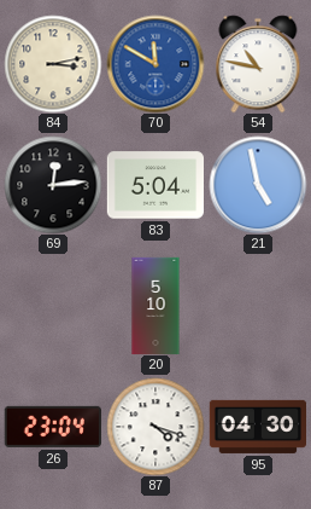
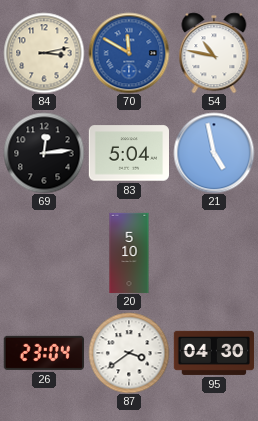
87: 4:18 -> 3:39
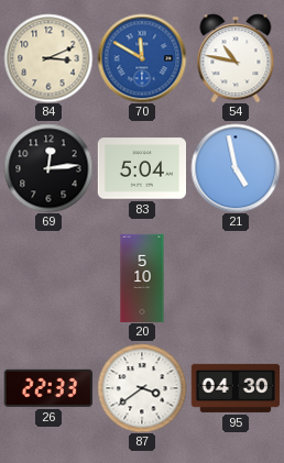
84: 3:13 -> 3:11
26: 23:04 -> 22:33
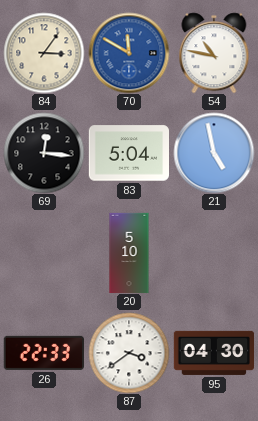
84: 3:11 -> 3:06
69: 12:14 -> 12:16
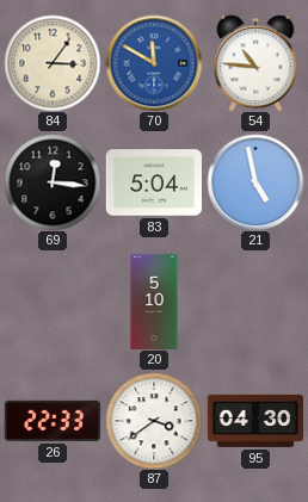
54: 10:47 -> 10:46
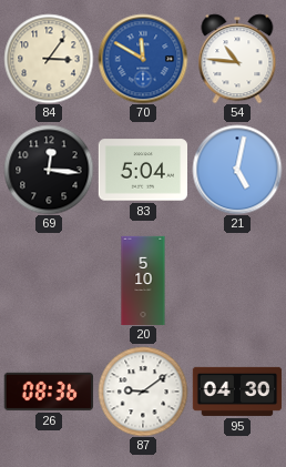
21: 4:58 -> 5:02
26: 22:33 -> 08:36
87: 3:39 -> 9:09
